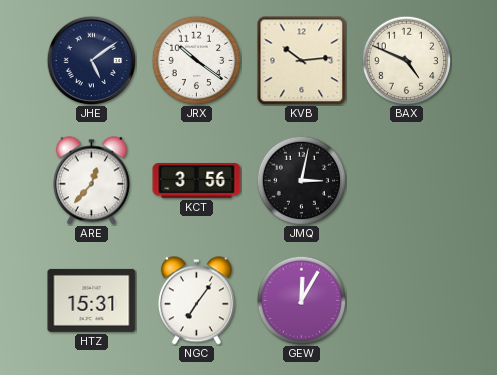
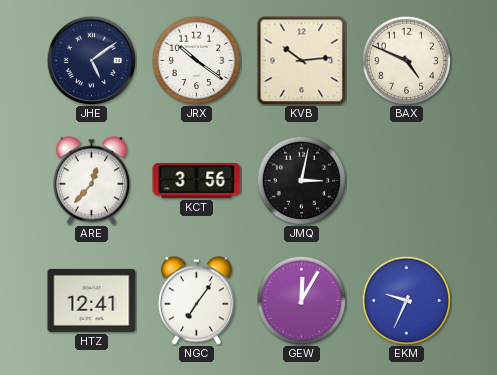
HTZ: 15:31 -> 12:41
EKM: none -> 9:34
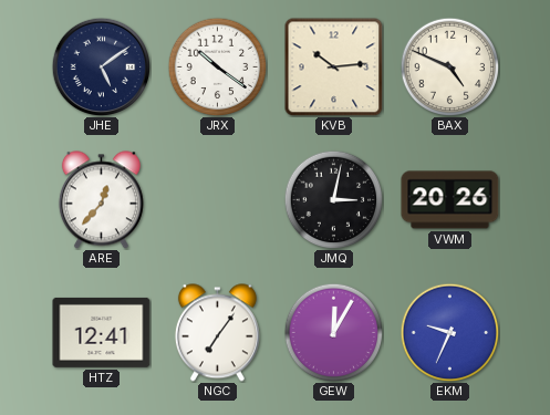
KCT: 3:56 -> none
VWM: none -> 20:26
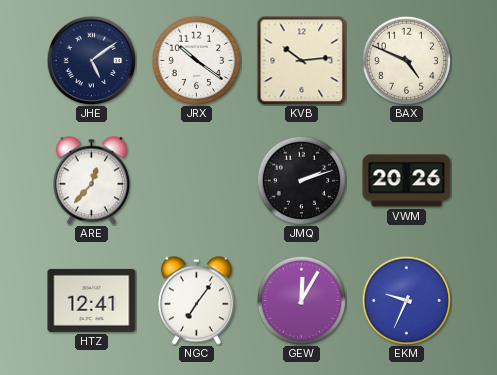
JMQ: 3:02 -> 2:12
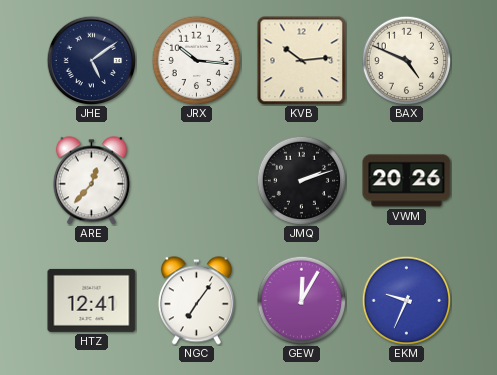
JRX: 10:21 -> 10:16
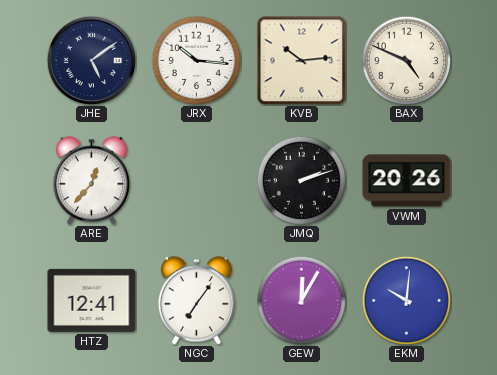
EKM: 9:34 -> 10:01
